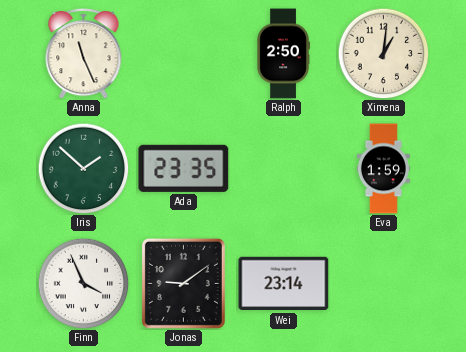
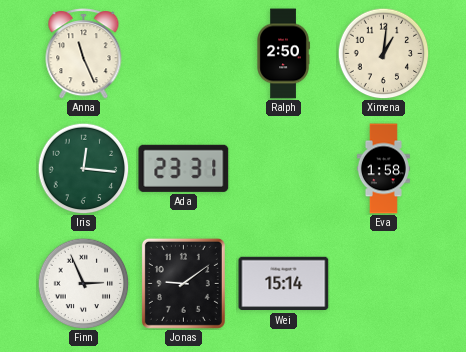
Iris: 1:52 -> 12:16
Ada: 23:35 -> 23:31
Eva: 1:59 -> 1:58
Finn: 3:56 -> 2:56
Wei: 23:14 -> 15:14
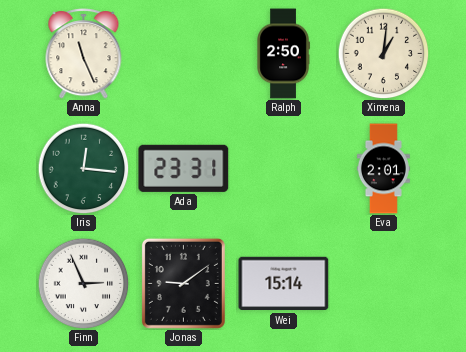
Eva: 1:58 -> 2:01
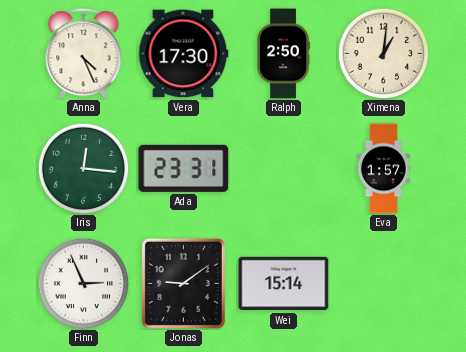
Anna: 11:26 -> 4:26
Vera: none -> 17:30
Eva: 2:01 -> 1:57
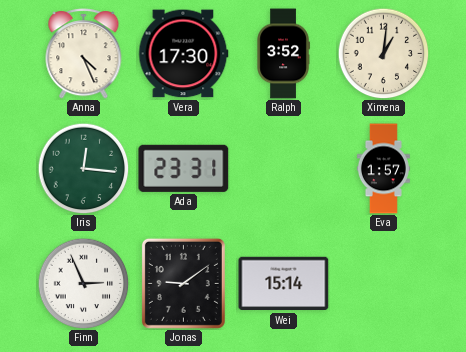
Ralph: 2:50 -> 3:52
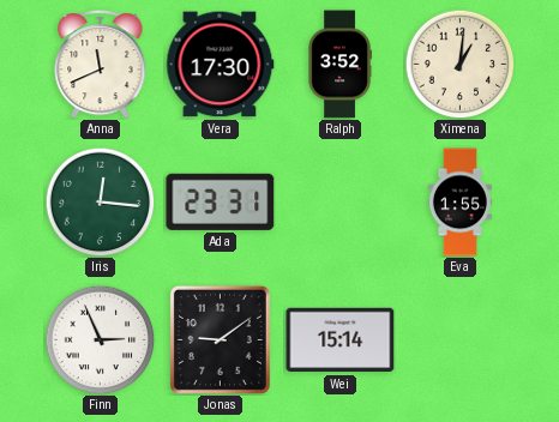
Anna: 4:26 -> 11:41
Eva: 1:57 -> 1:55
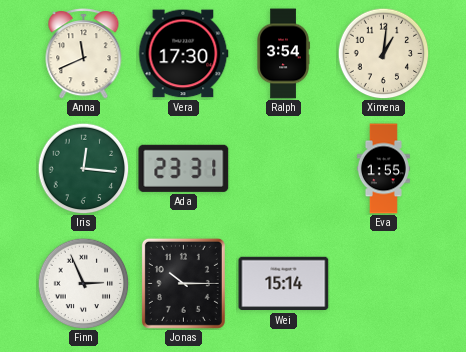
Ralph: 3:52 -> 3:54
Jonas: 9:09 -> 10:15
